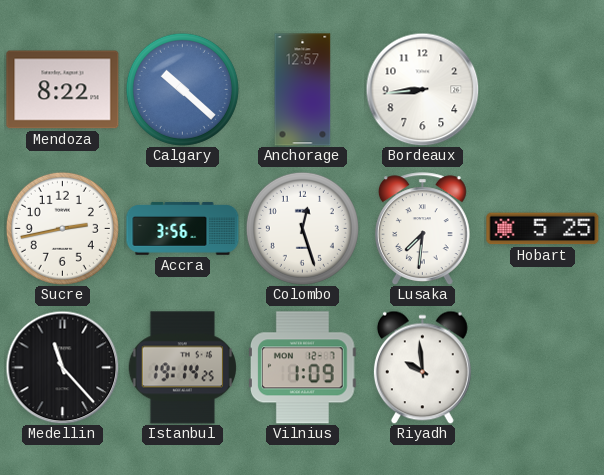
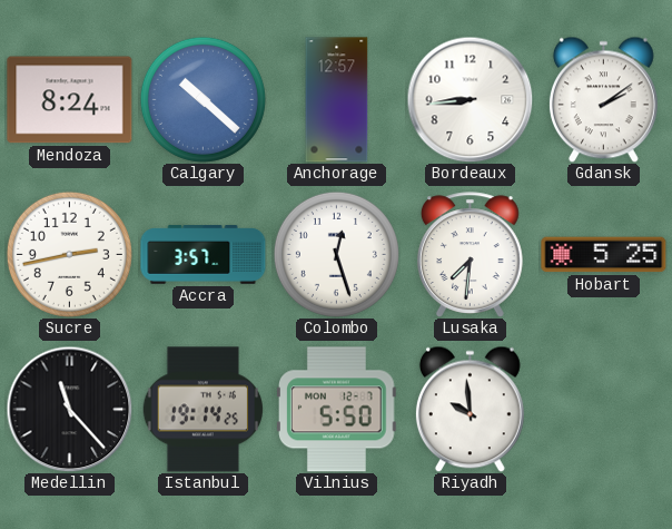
Mendoza: 8:22 -> 8:24
Gdansk: none -> 2:09
Accra: 3:56 -> 3:57
Vilnius: 1:09 -> 5:50
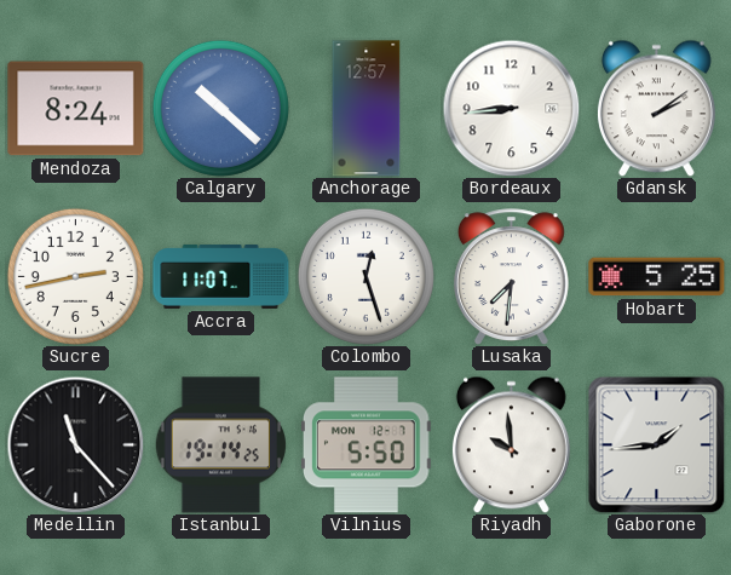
Accra: 3:57 -> 11:07
Gaborone: none -> 1:44
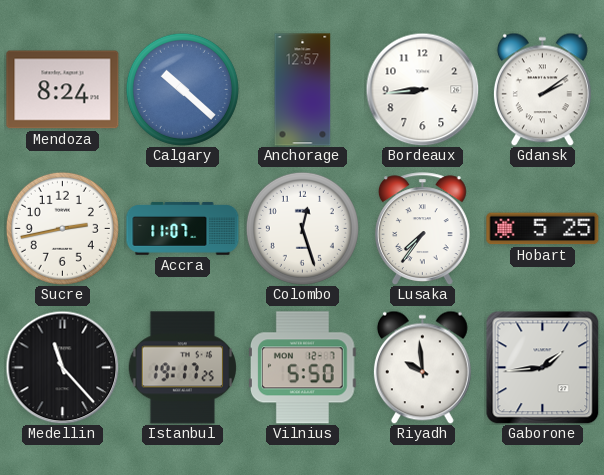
Lusaka: 7:31 -> 7:36
Istanbul: 19:14 -> 19:17
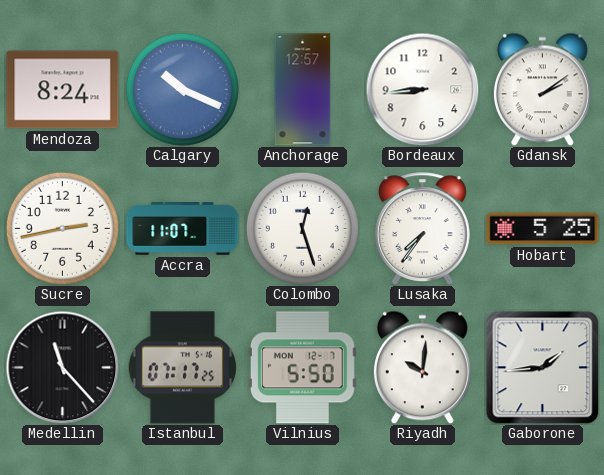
Calgary: 10:22 -> 10:19
Istanbul: 19:17 -> 07:17
Riyadh: 9:59 -> 10:01
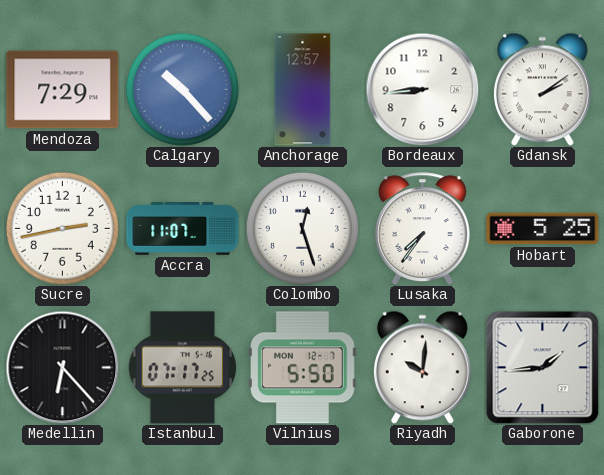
Mendoza: 8:24 -> 7:29
Calgary: 10:19 -> 10:23
Medellin: 11:23 -> 6:23
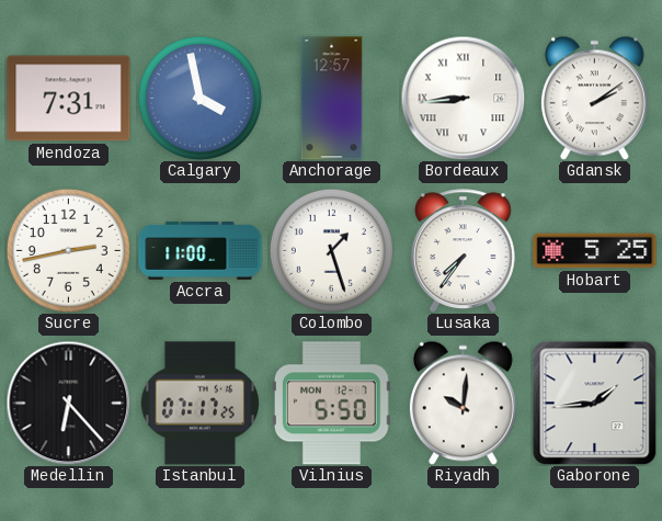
Mendoza: 7:29 -> 7:31
Calgary: 10:23 -> 3:58
Bordeaux numerals: Arabic -> Roman
Accra: 11:07 -> 11:00
Colombo: 12:27 -> 1:27
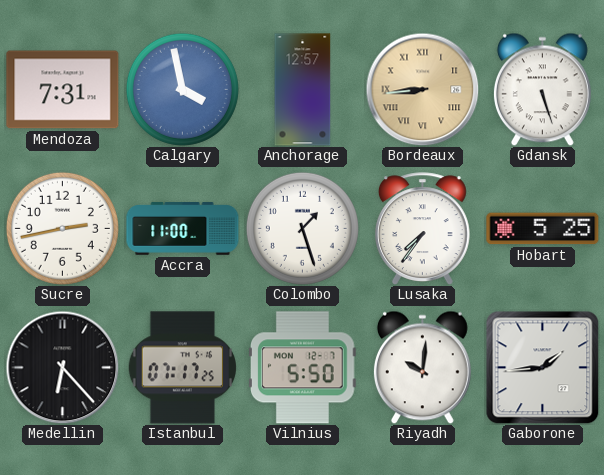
Bordeaux dial: white -> champagne
Gdansk: 2:09 -> 5:27
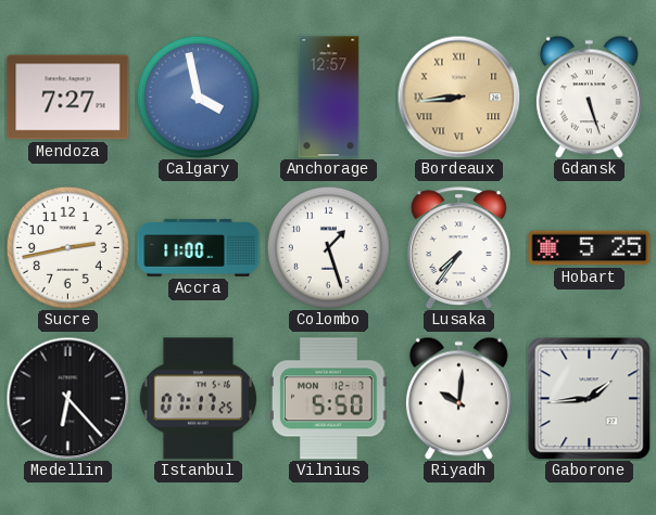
Mendoza: 7:31 -> 7:27
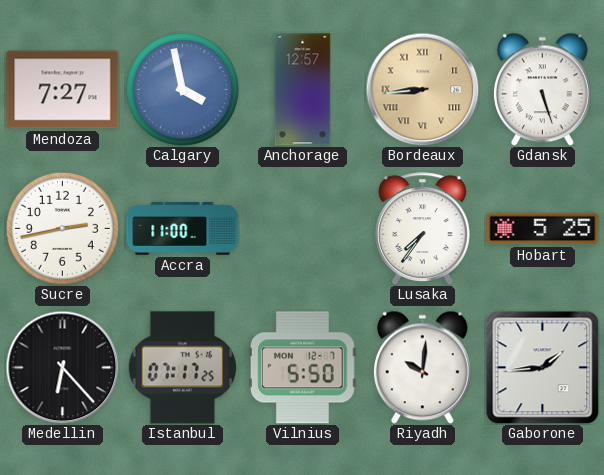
Colombo: 1:27 -> none
